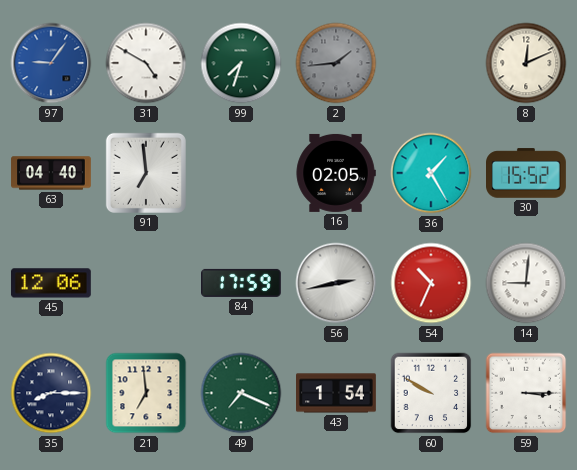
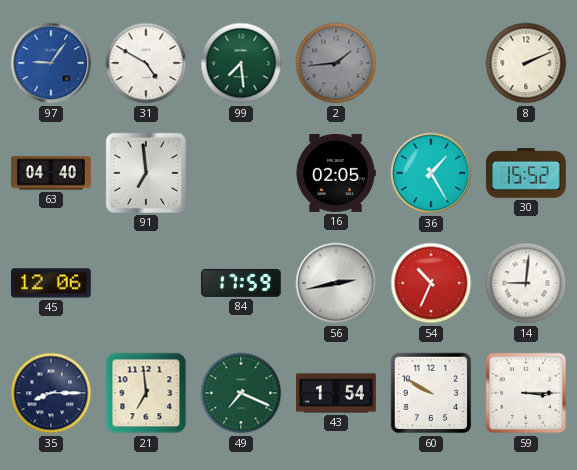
99: 7:33 -> 7:29
8: 12:11 -> 2:11
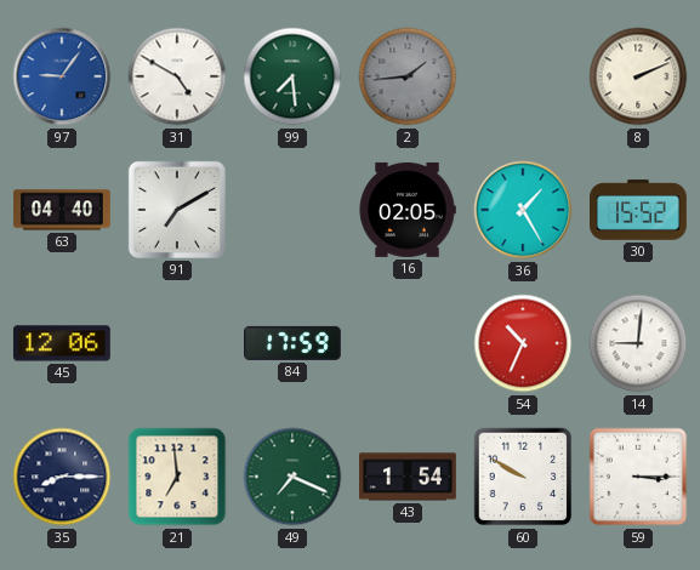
91: 6:59 -> 7:10
56: 2:43 -> none
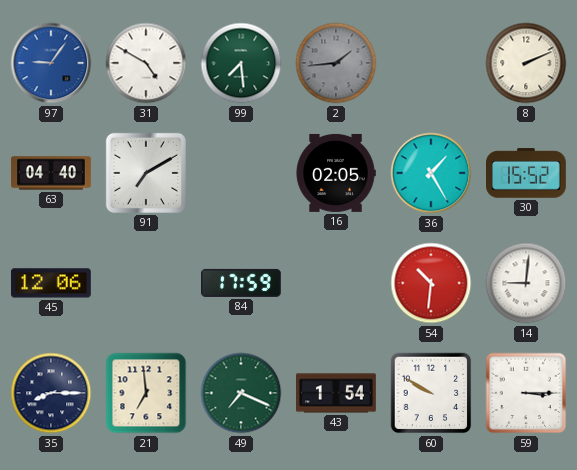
54: 10:34 -> 10:31
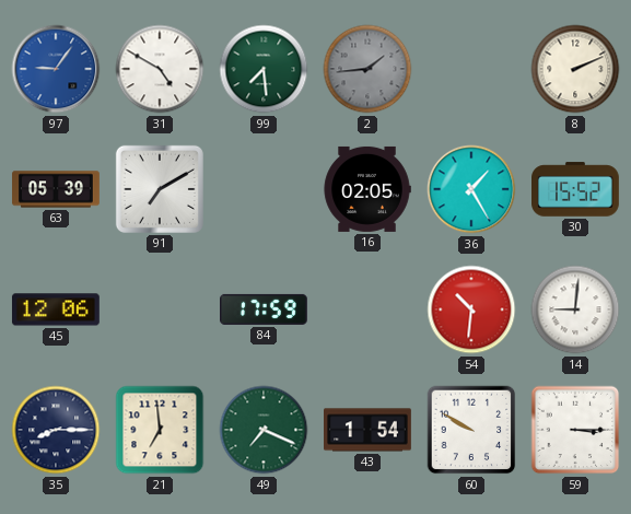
63: 04:40 -> 05:39
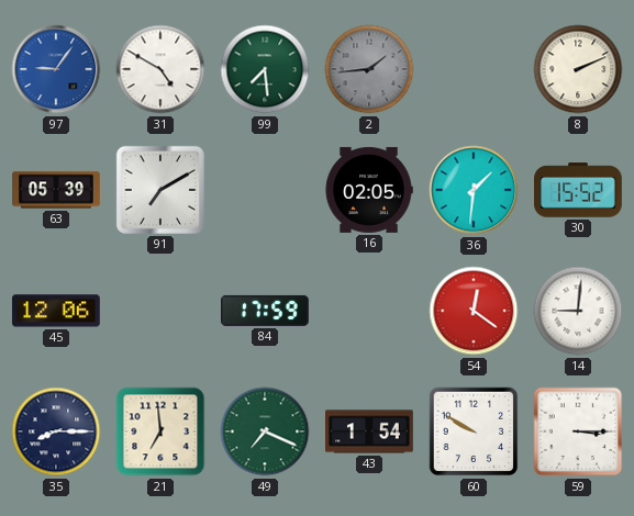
36: 1:25 -> 1:31
54: 10:31 -> 12:21
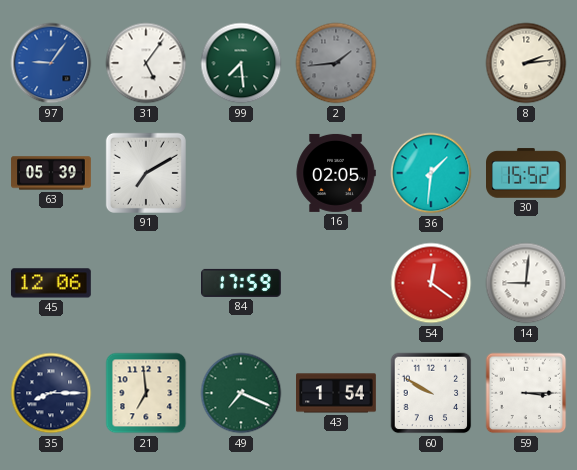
31: 4:50 -> 5:06
8: 2:11 -> 2:14
